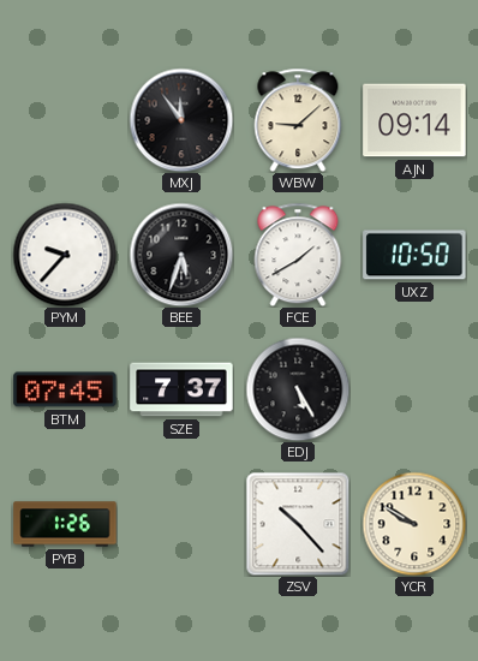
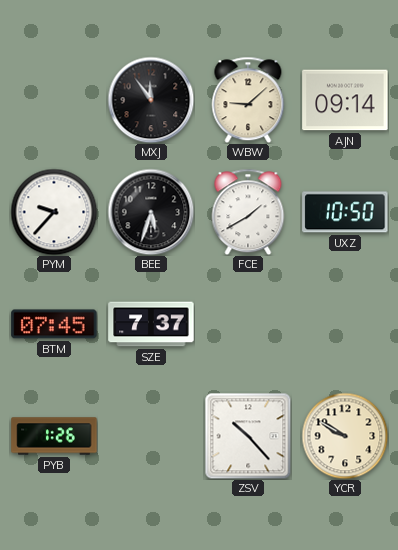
EDJ: 5:25 -> none
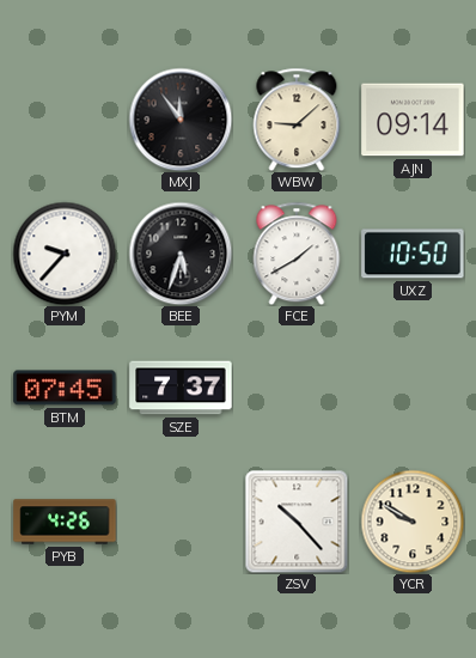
PYB: 1:26 -> 4:26
